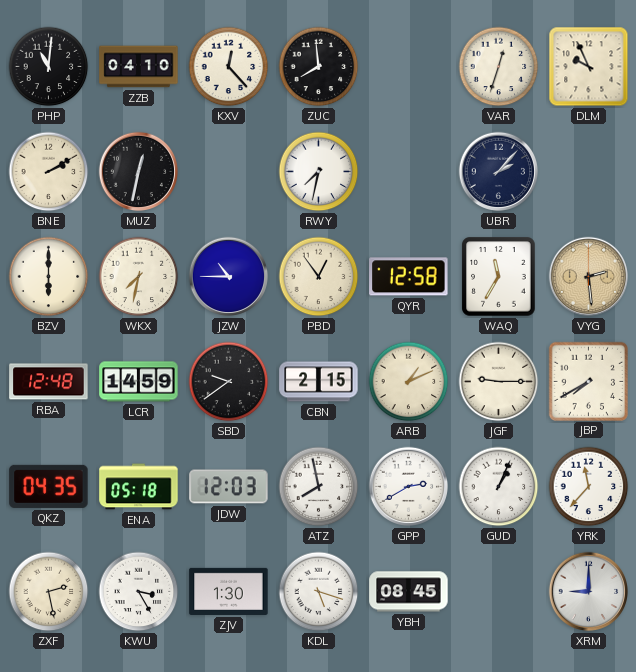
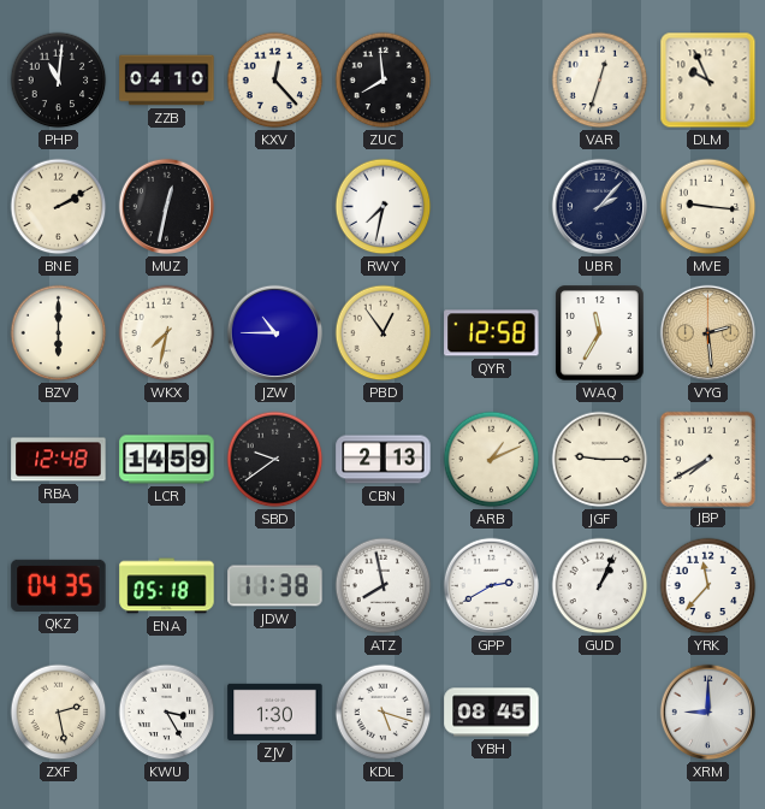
MVE: none -> 9:16
CBN: 2:15 -> 2:13
JDW: 12:03 -> 11:38
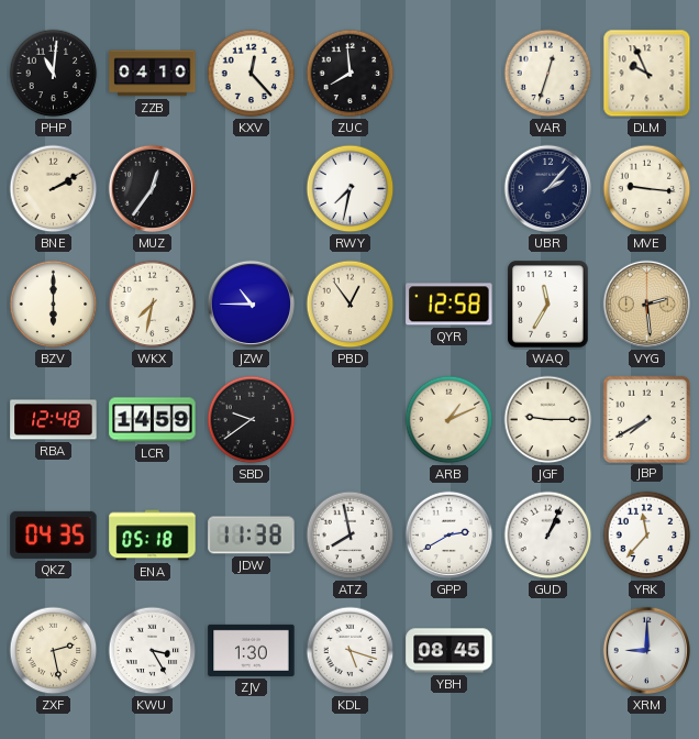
MUZ: 12:32 -> 12:36
CBN: 2:13 -> none
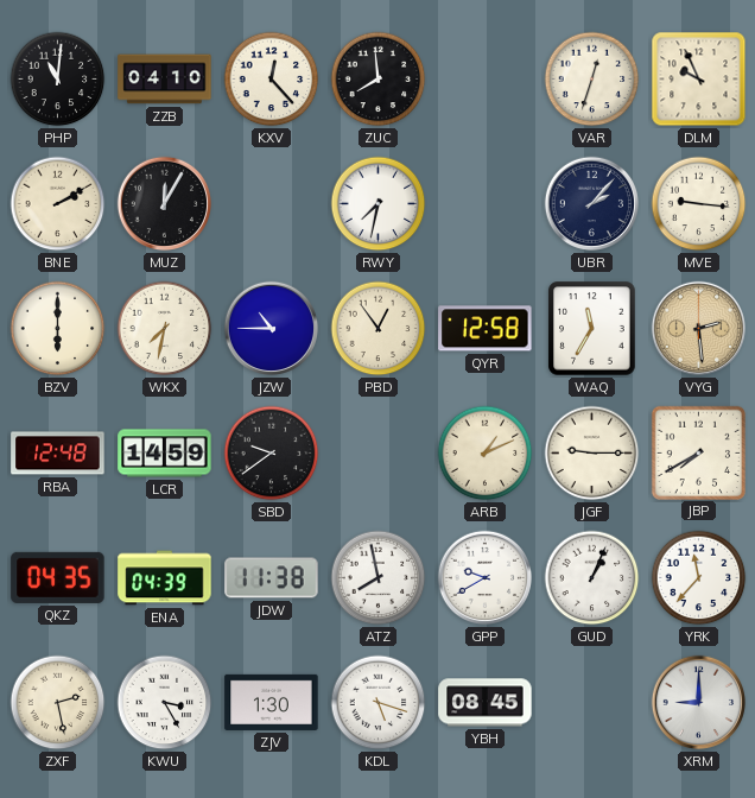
MUZ: 12:36 -> 12:05
ENA: 05:18 -> 04:39
GPP: 2:40 -> 9:40
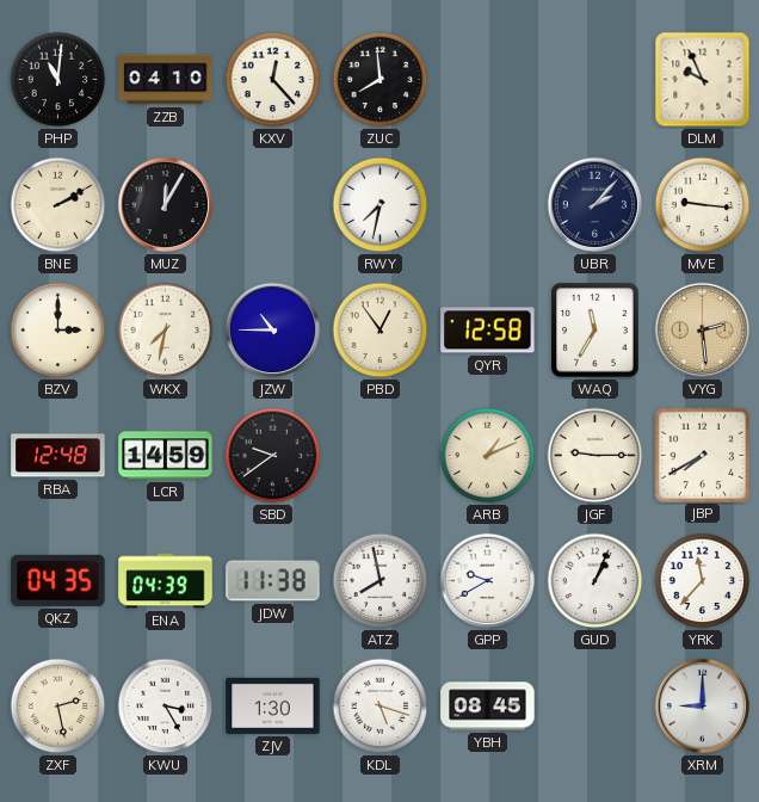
VAR: 12:33 -> none
BZV: 6:00 -> 3:00
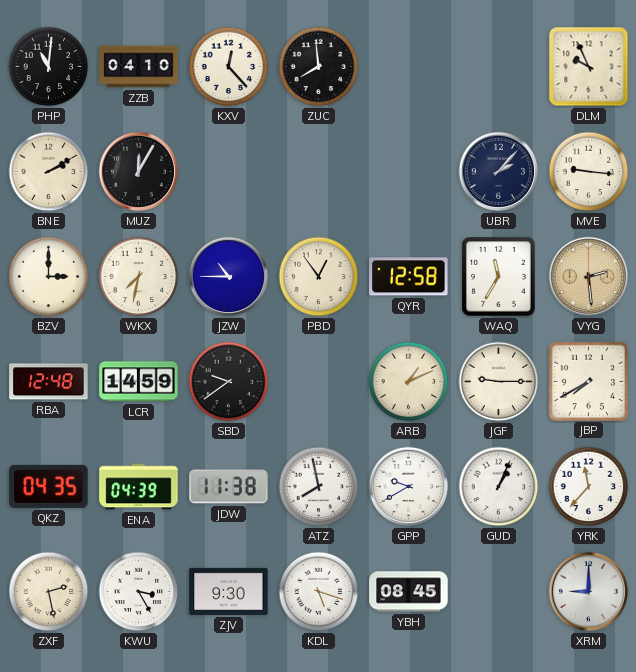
RWY: 7:32 -> none
ZJV: 1:30 -> 9:30
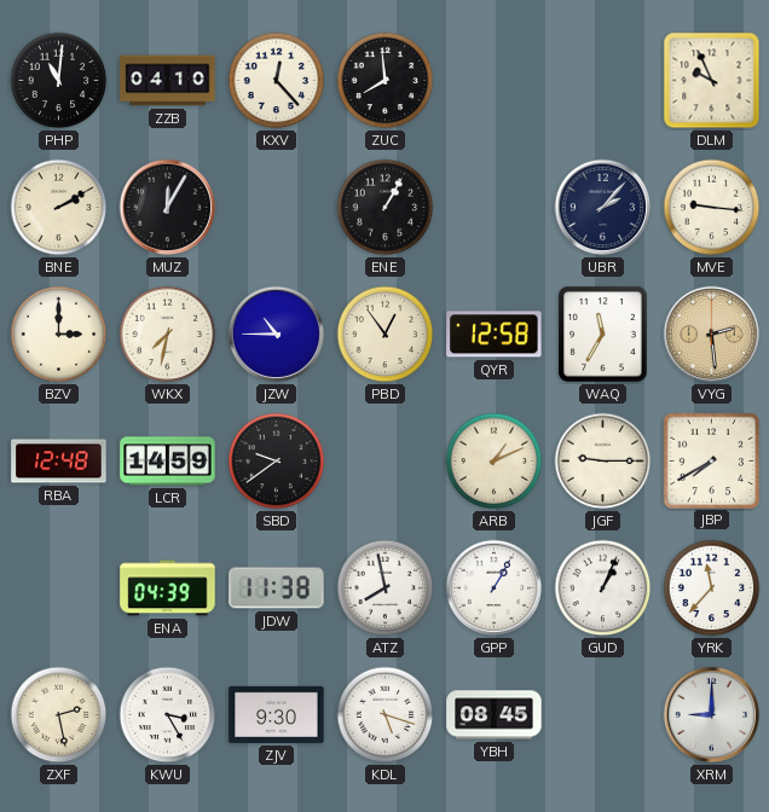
ENE: none -> 1:05
QKZ: 04:35 -> none
GPP: 9:40 -> 1:05
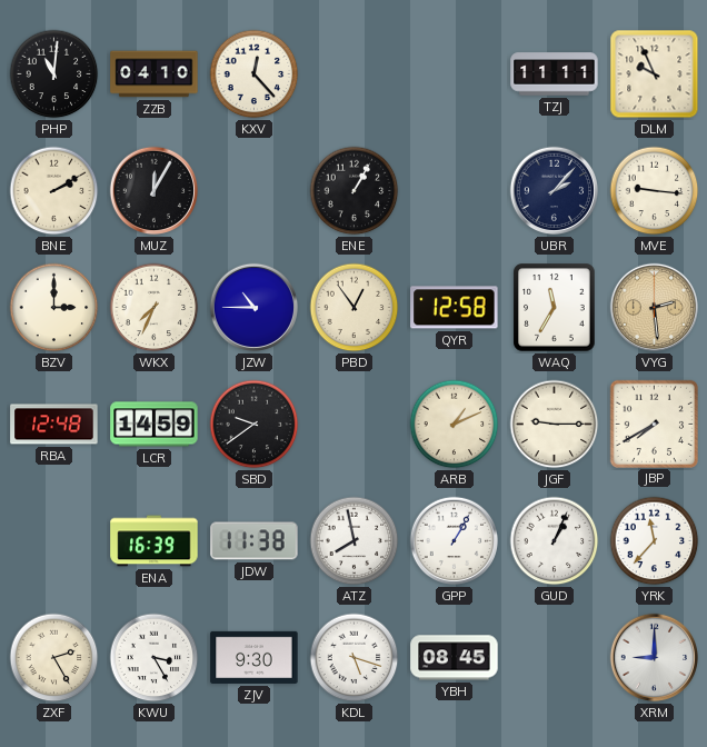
ZUC: 7:59 -> none
TZJ: none -> 11:11
WKX: 7:32 -> 7:34
ENA: 04:39 -> 16:39
ZXF: 2:28 -> 2:25
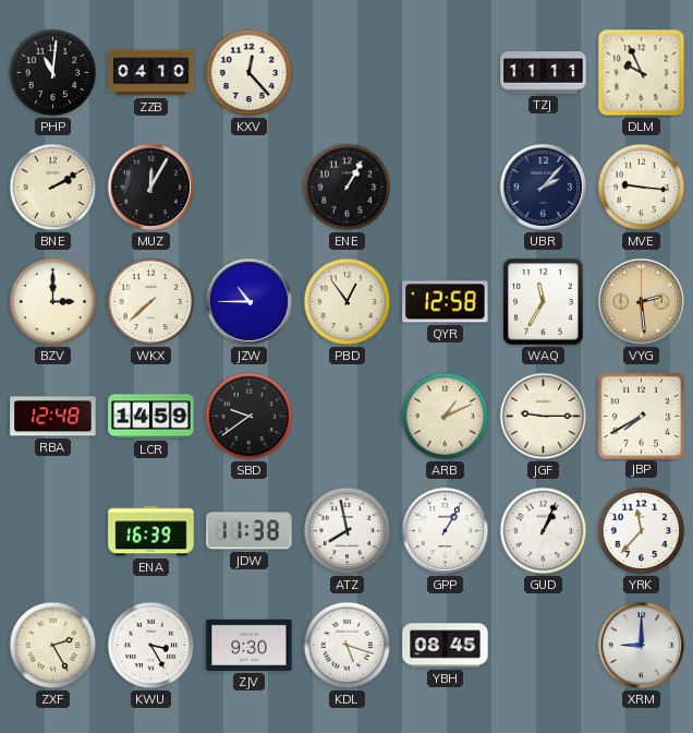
WKX: 7:34 -> 7:38
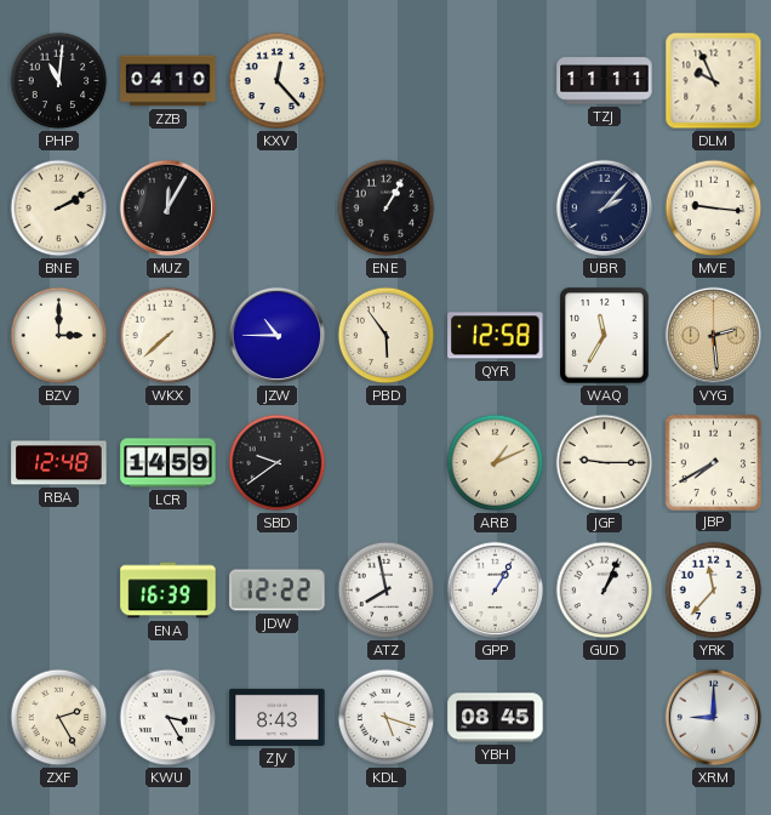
PBD: 12:54 -> 5:54
JDW: 11:38 -> 12:22
ZJV: 9:30 -> 8:43
